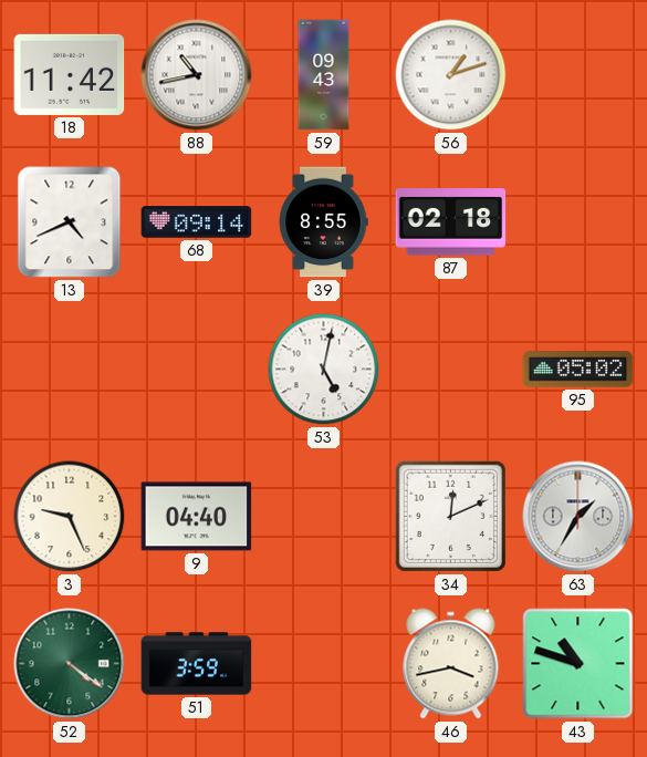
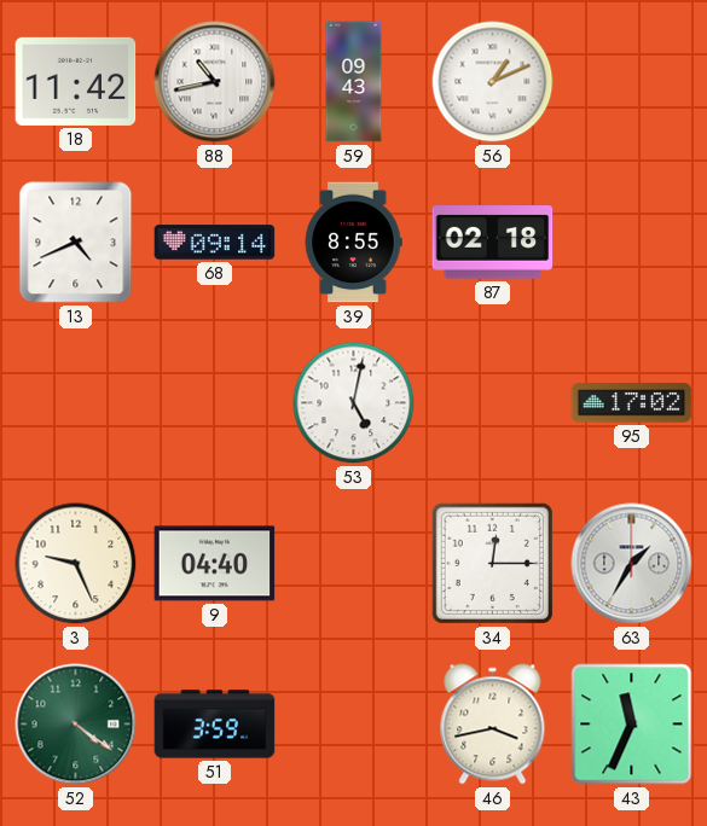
56: 1:12 -> 1:11
95: 05:02 -> 17:02
34: 12:11 -> 12:15
43: 10:48 -> 11:34
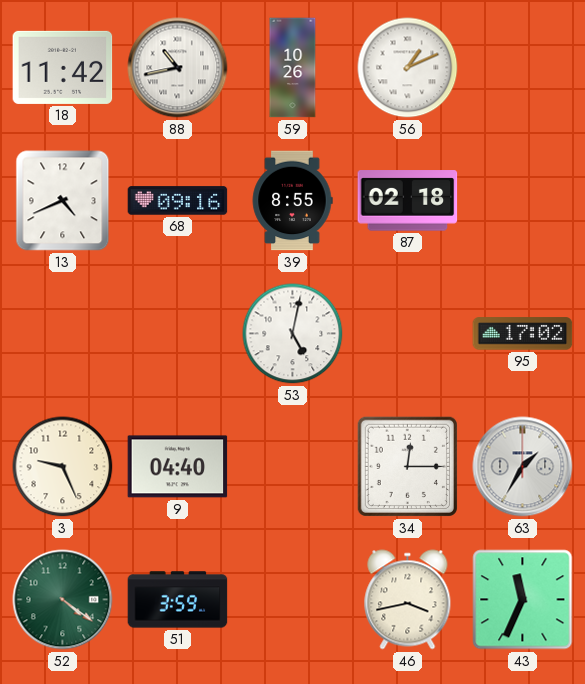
59: 09:43 -> 10:26
68: 09:14 -> 09:16
